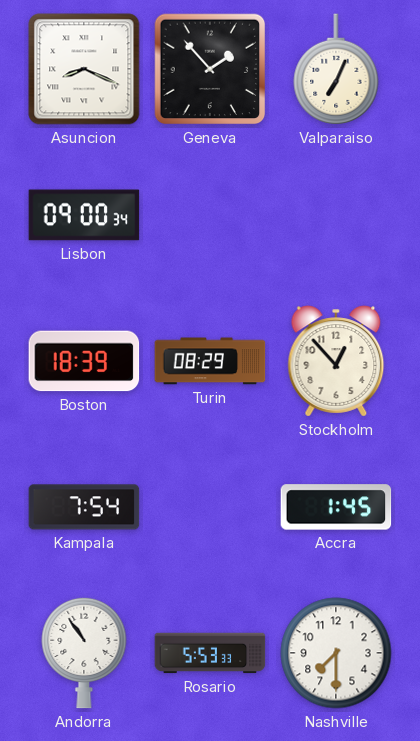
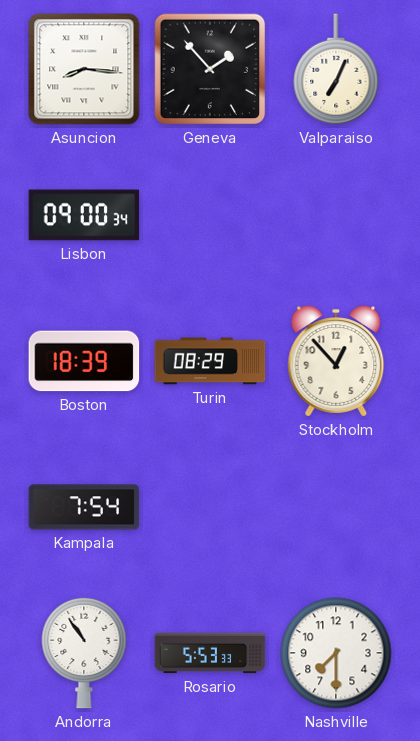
Asuncion: 8:19 -> 8:16
Accra: 1:45 -> none
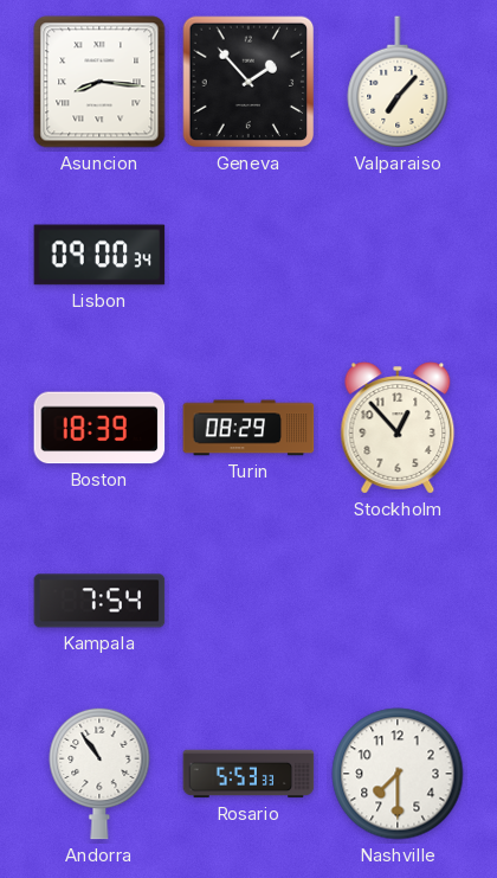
Valparaiso: 7:04 -> 7:07
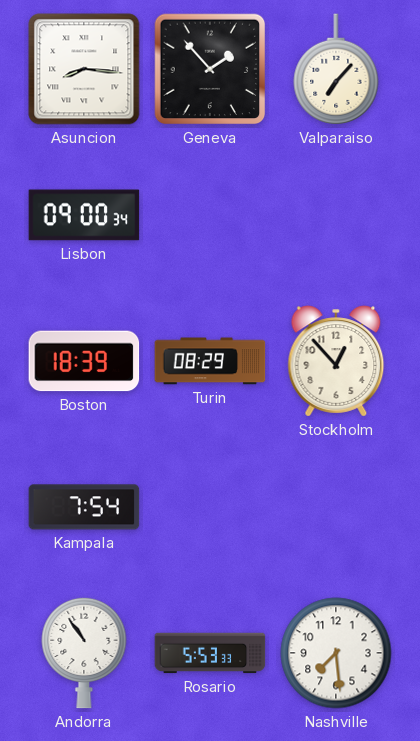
Nashville: 7:30 -> 7:29
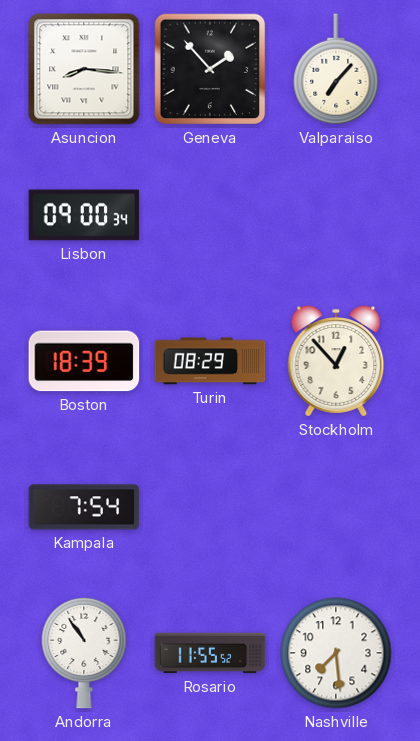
Rosario: 5:53 -> 11:55
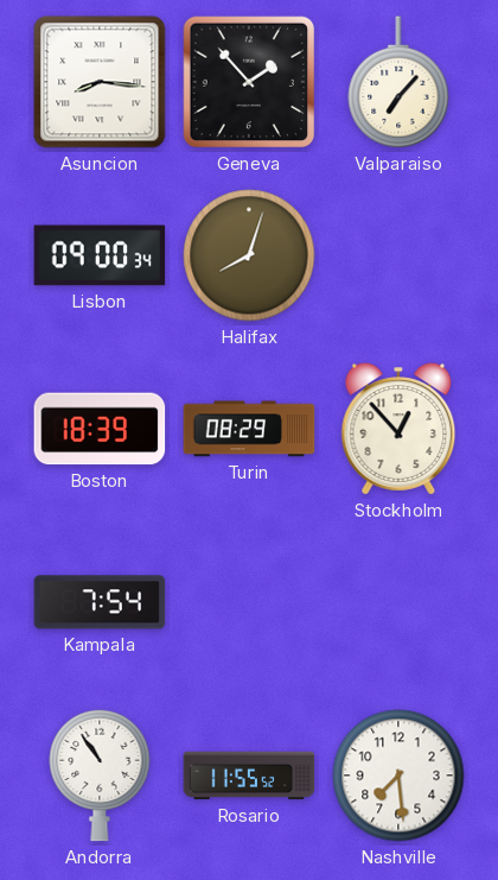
Halifax: none -> 8:03
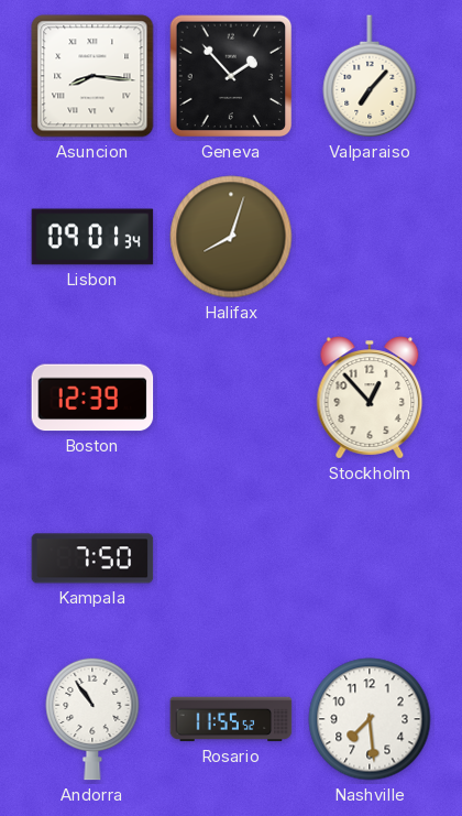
Lisbon: 09:00 -> 09:01
Boston: 18:39 -> 12:39
Turin: 08:29 -> none
Kampala: 7:54 -> 7:50
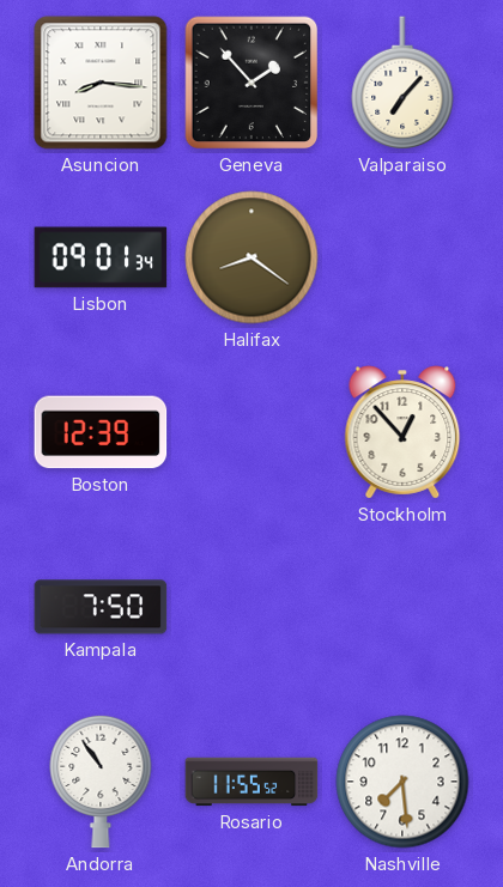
Halifax: 8:03 -> 8:21
